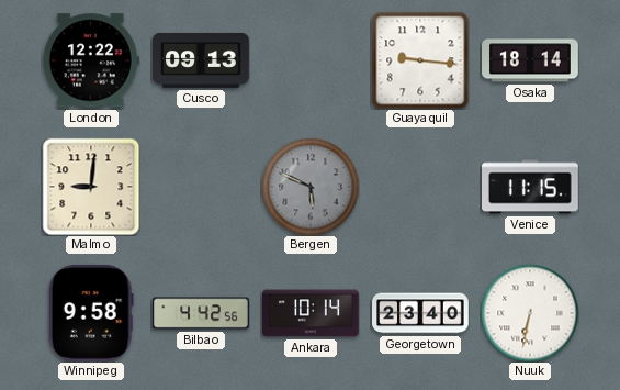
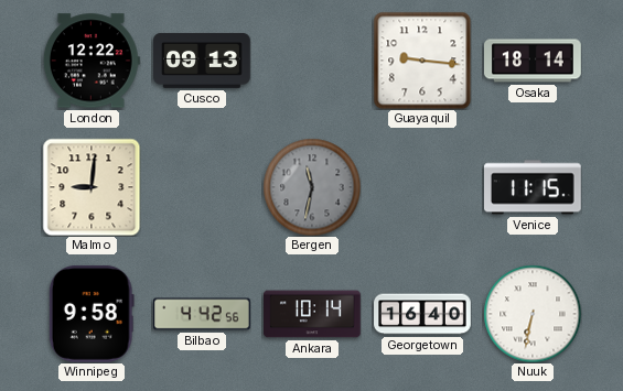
Bergen: 5:49 -> 11:32
Georgetown: 23:40 -> 16:40
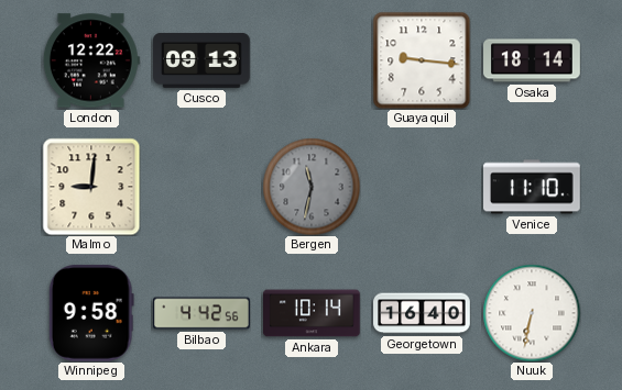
Venice: 11:15 -> 11:10
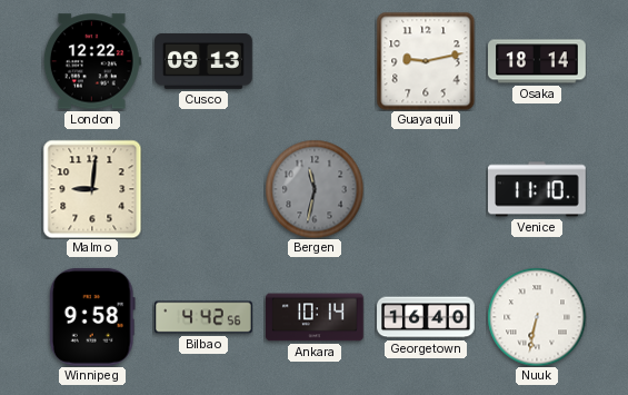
Guayaquil: 9:16 -> 9:13
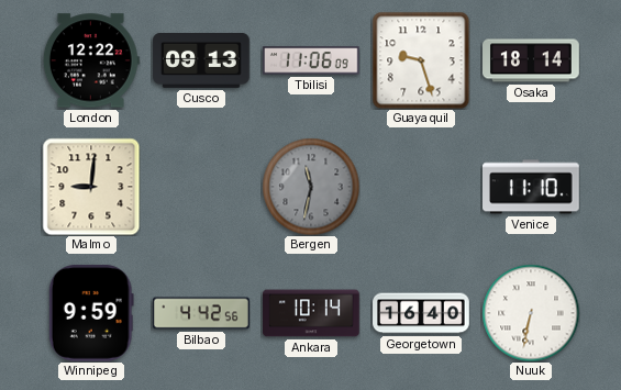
Tbilisi: none -> 11:06
Guayaquil: 9:13 -> 9:27
Winnipeg: 9:58 -> 9:59
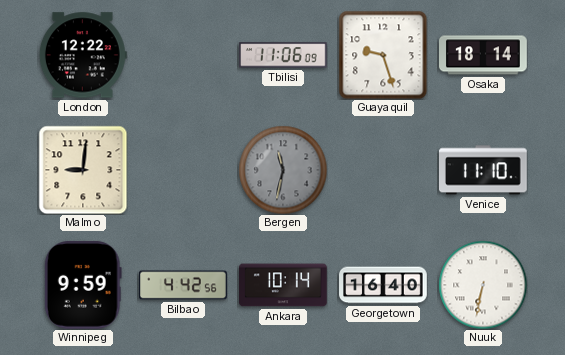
Cusco: 09:13 -> none
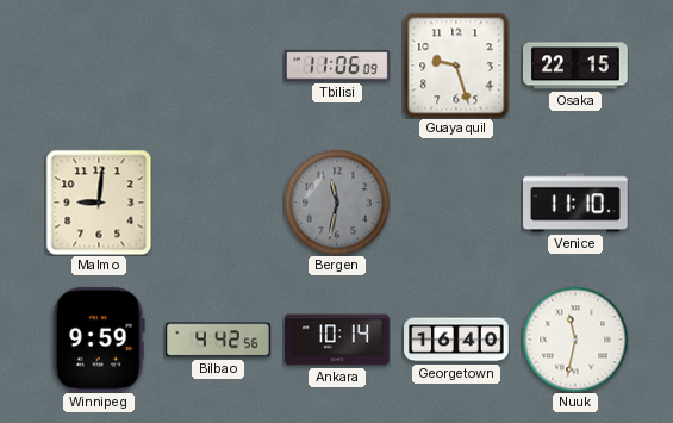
London: 12:22 -> none
Osaka: 18:14 -> 22:15
Nuuk: 6:32 -> 11:32
